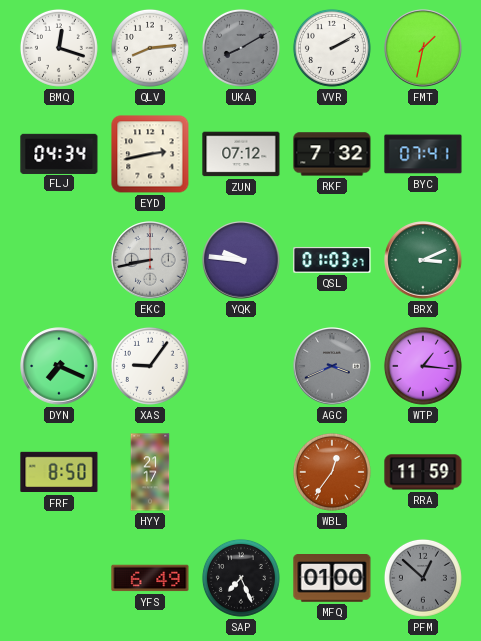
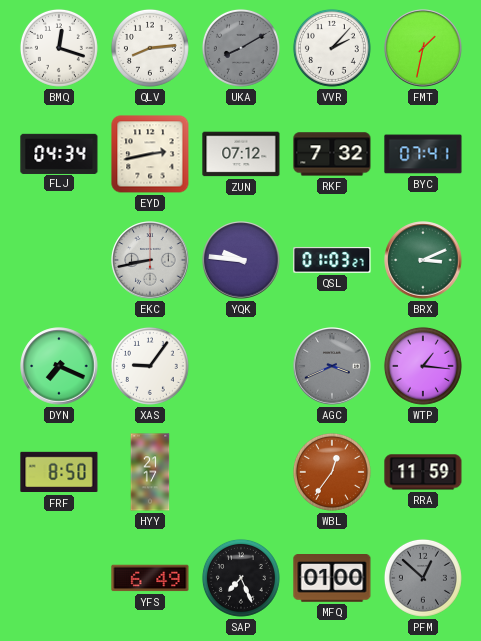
VVR: 2:10 -> 2:07
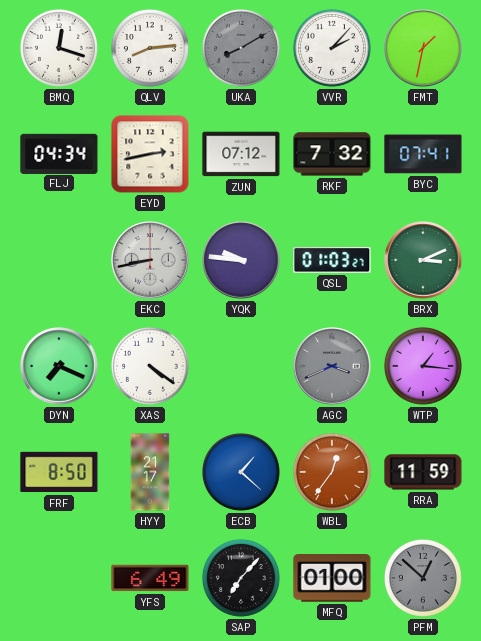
XAS: 9:06 -> 4:21
ECB: none -> 1:22
SAP: 7:26 -> 7:07
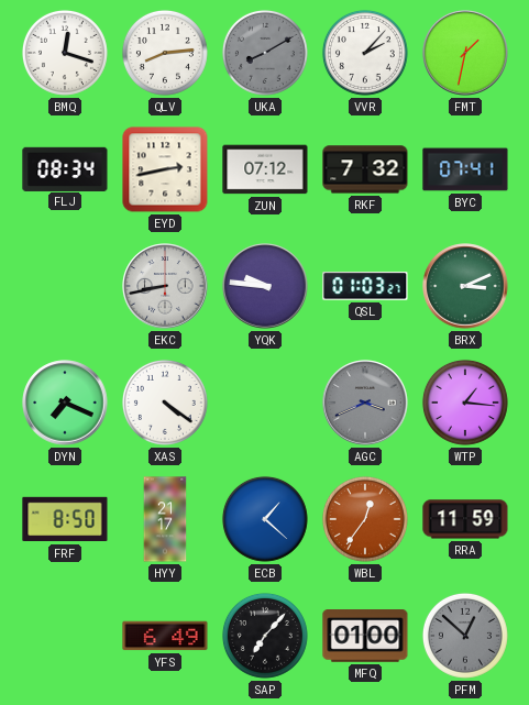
FLJ: 04:34 -> 08:34
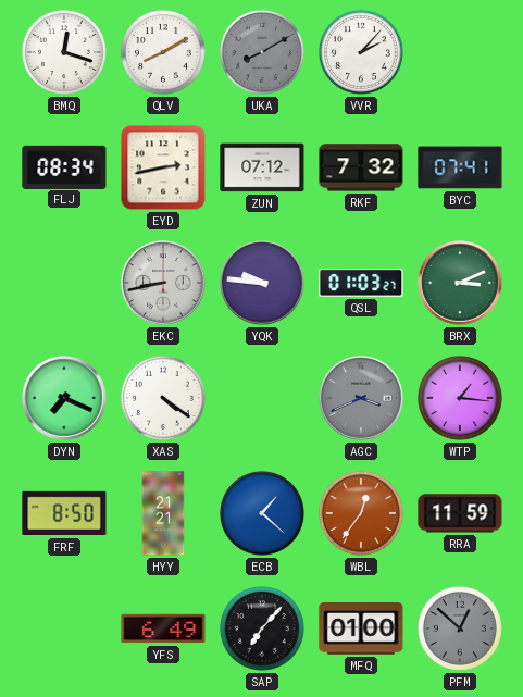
QLV: 8:14 -> 8:10
FMT: 1:32 -> none
HYY: 21:17 -> 21:21
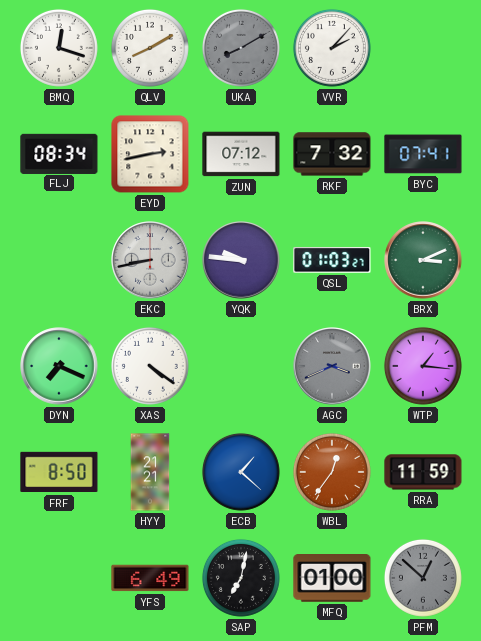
SAP: 7:07 -> 7:02
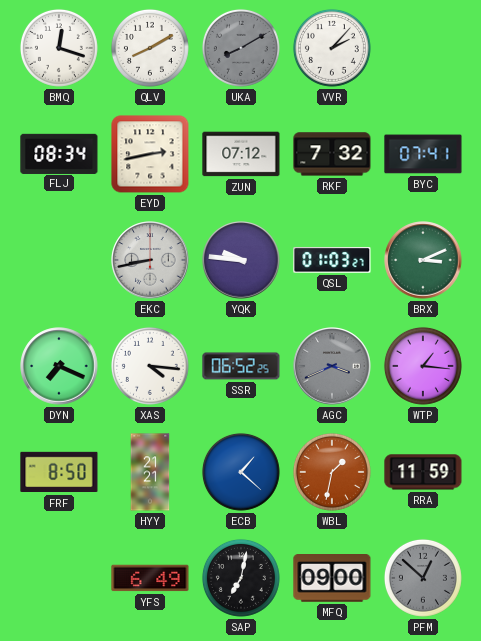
XAS: 4:21 -> 4:16
SSR: none -> 06:52
WBL: 12:36 -> 1:32
MFQ: 01:00 -> 09:00
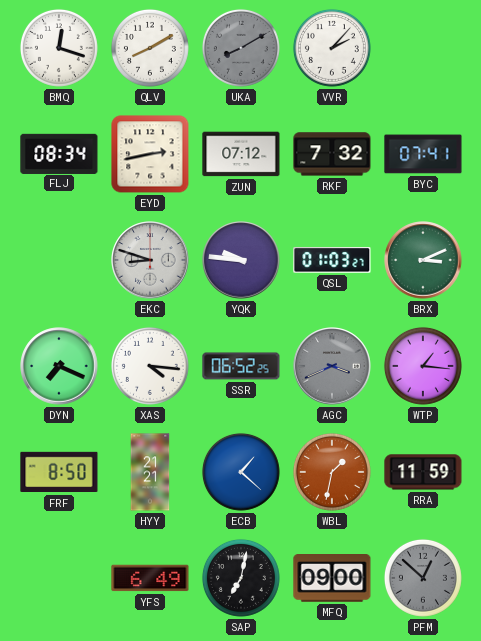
EKC: 8:43 -> 8:48
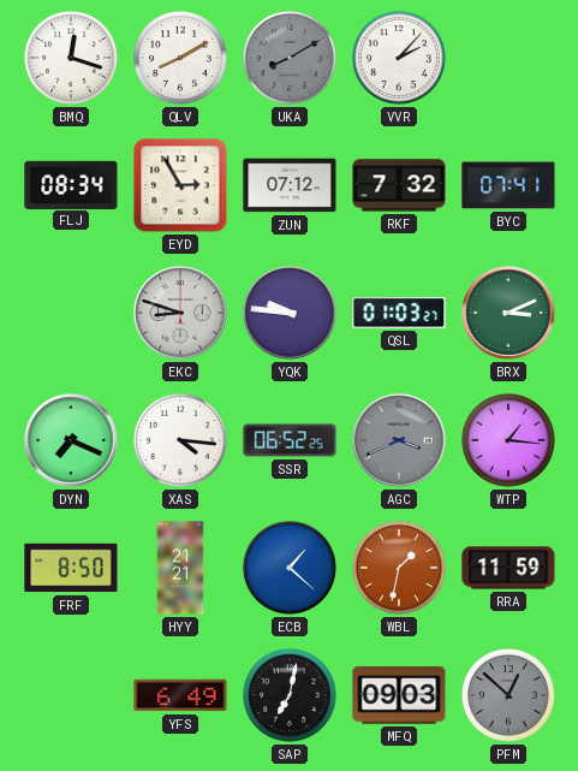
EYD: 2:43 -> 2:55
MFQ: 09:00 -> 09:03
